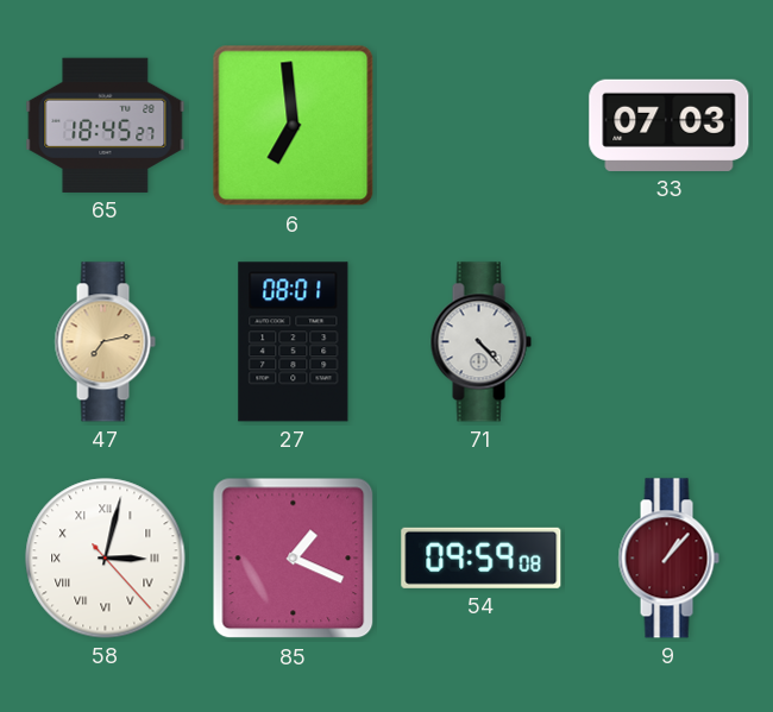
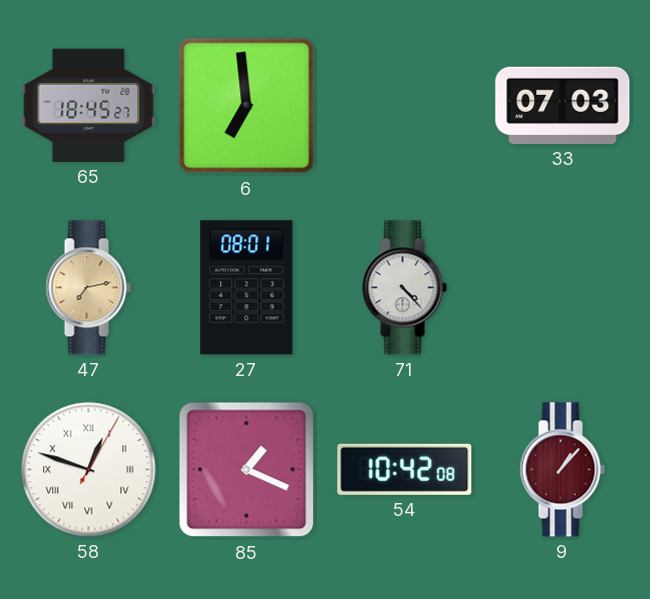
58: 3:02 -> 12:48
54: 09:59 -> 10:42
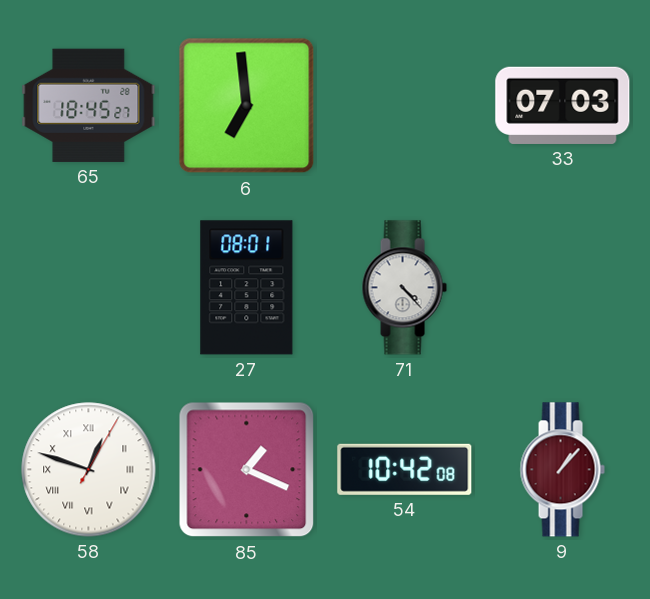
47: 7:13 -> none
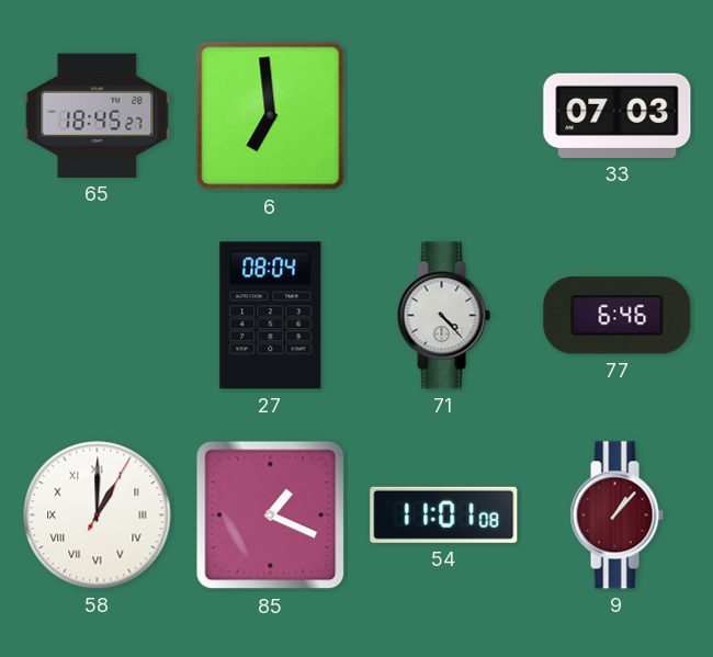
27: 08:01 -> 08:04
77: none -> 6:46
58: 12:48 -> 1:00
54: 10:42 -> 11:01
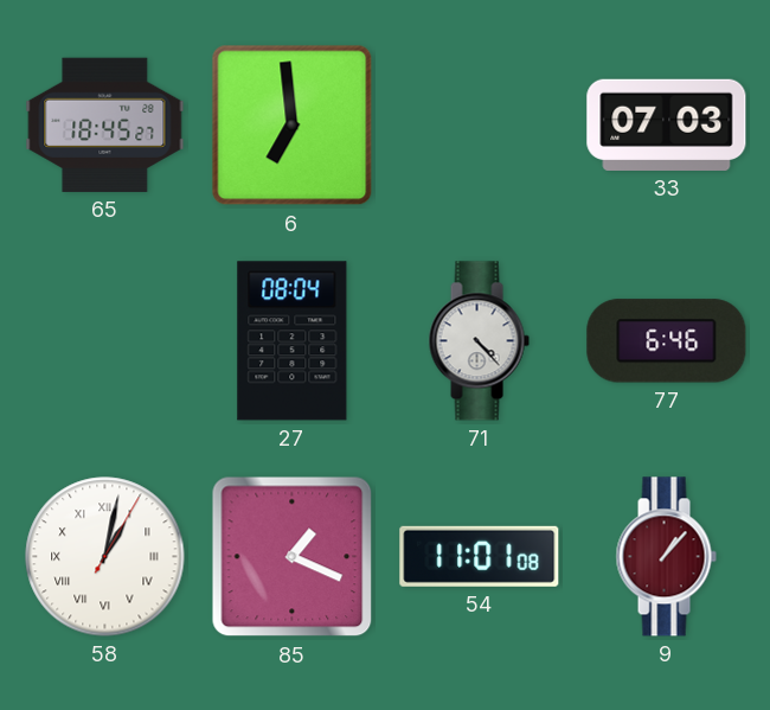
58: 1:00 -> 1:02
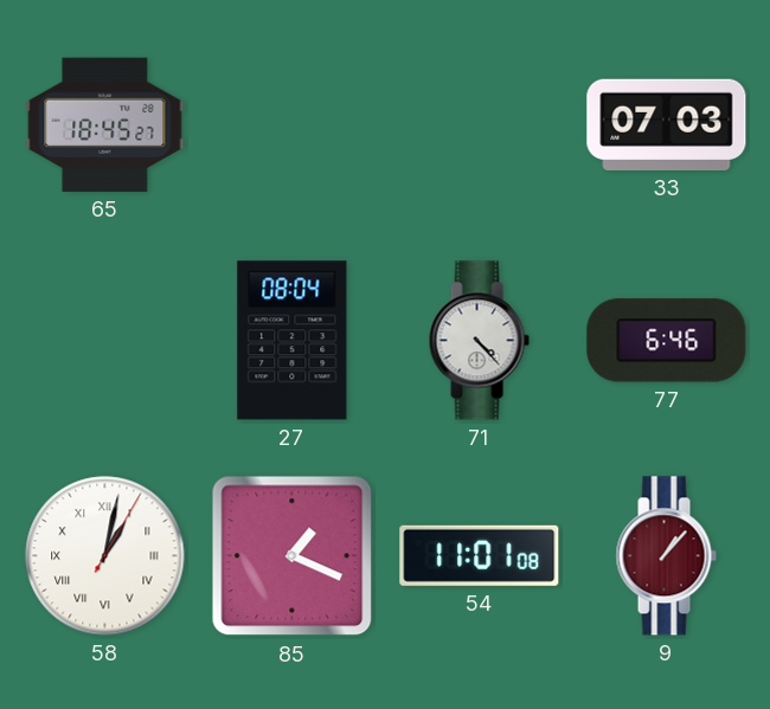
6: 6:59 -> none
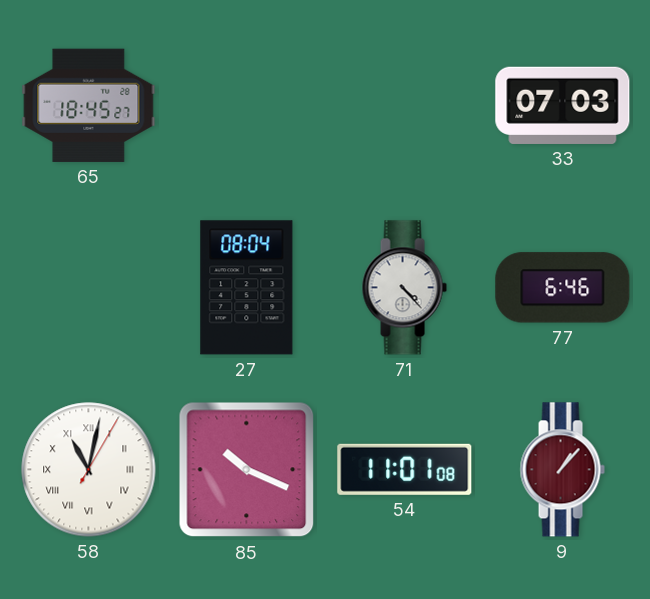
58: 1:02 -> 11:02
85: 1:19 -> 10:19
